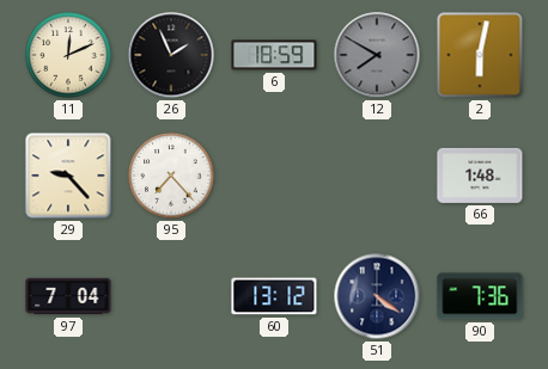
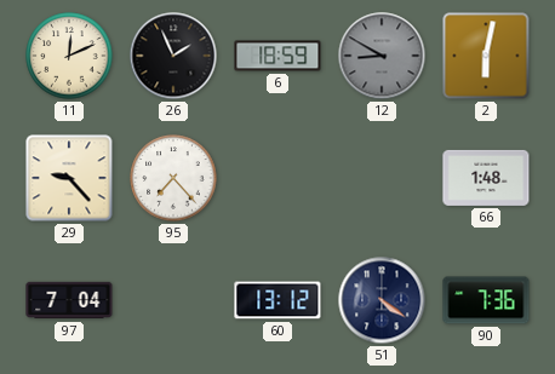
12: 7:50 -> 8:50
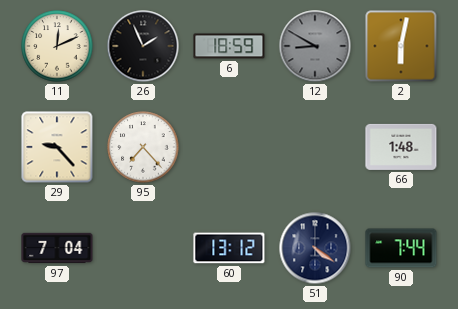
90: 7:36 -> 7:44
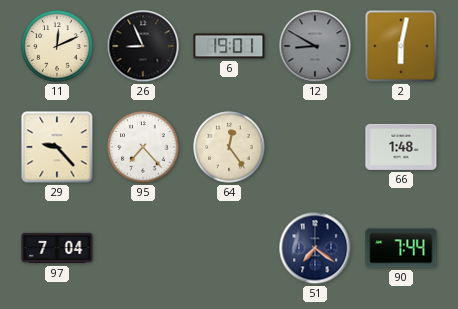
26: 1:56 -> 8:56
6: 18:59 -> 19:01
64: none -> 12:24
60: 13:12 -> none
51: 4:21 -> 7:21
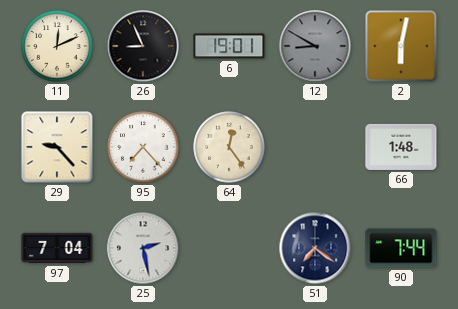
25: none -> 2:28
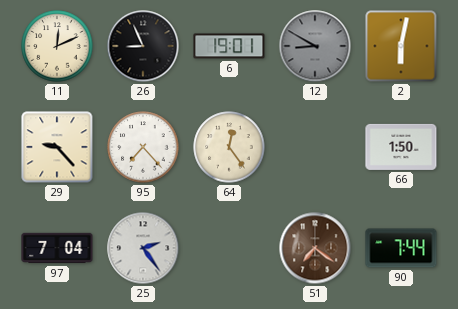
66: 1:48 -> 1:50
25: 2:28 -> 2:24
51 dial: navy -> brown
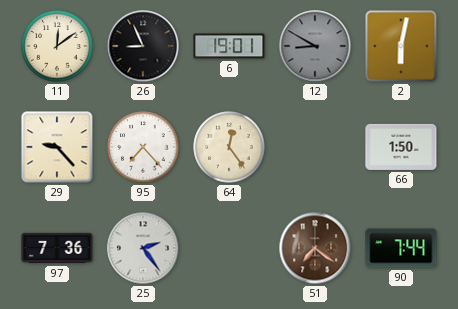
11: 12:11 -> 12:09
97: 7:04 -> 7:36
